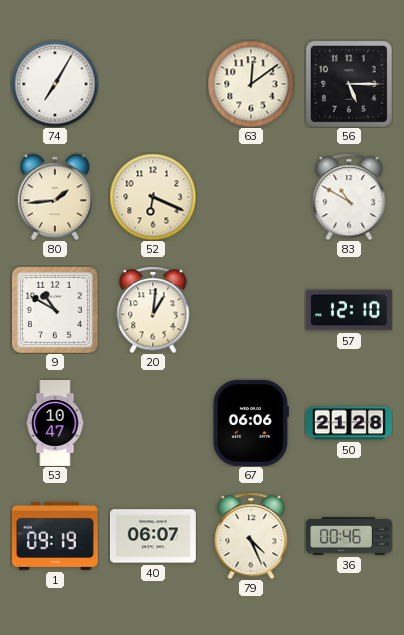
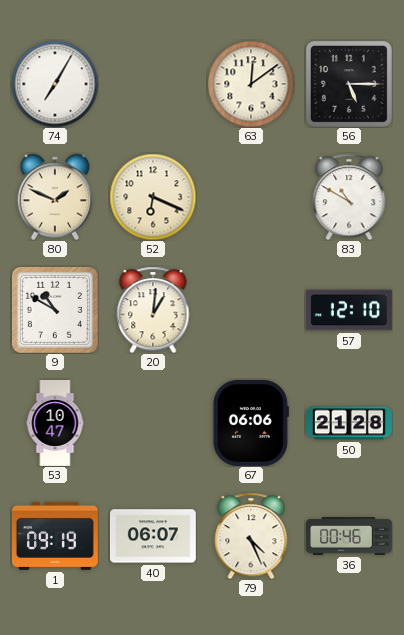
80: 1:44 -> 1:49
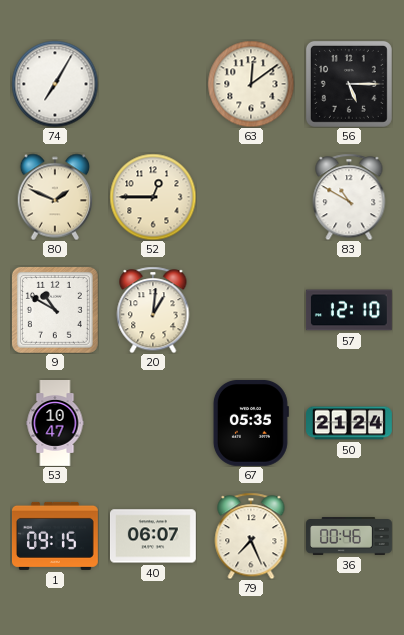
52: 6:19 -> 12:45
67: 06:06 -> 05:35
50: 21:28 -> 21:24
1: 09:19 -> 09:15
79: 4:26 -> 7:26
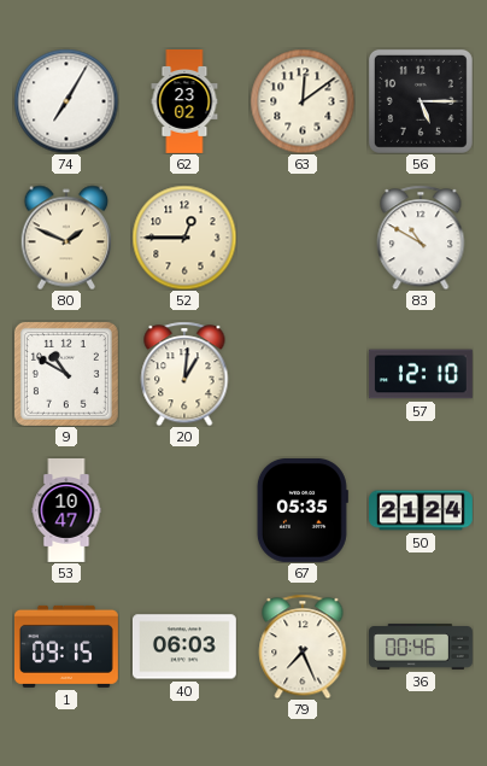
62: none -> 23:02
40: 06:07 -> 06:03
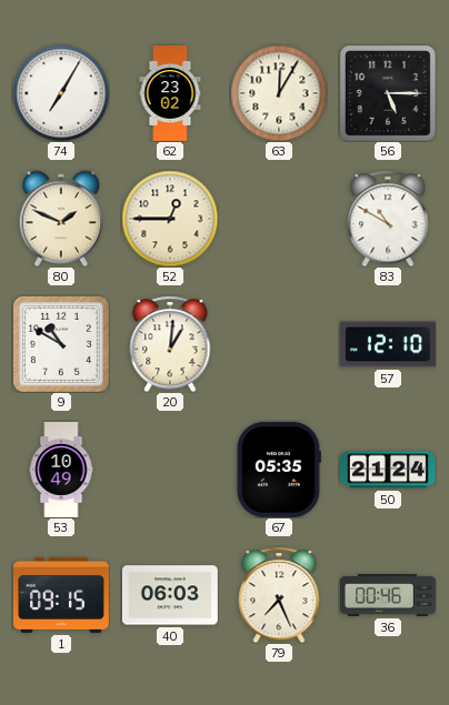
63: 12:09 -> 12:05
53: 10:47 -> 10:49
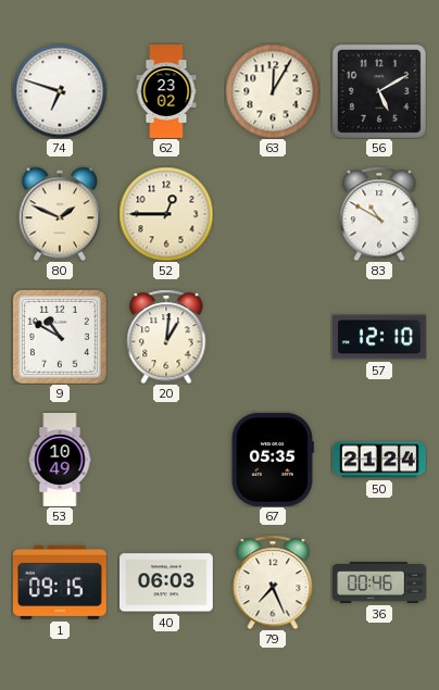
74: 7:05 -> 6:48
56: 5:15 -> 5:10
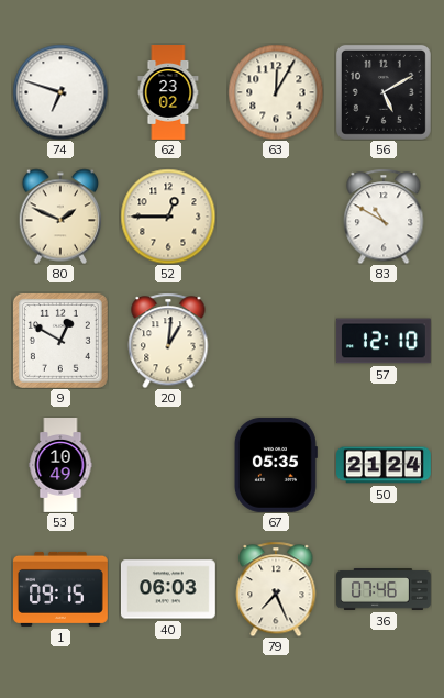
9: 10:50 -> 12:50
36: 00:46 -> 07:46
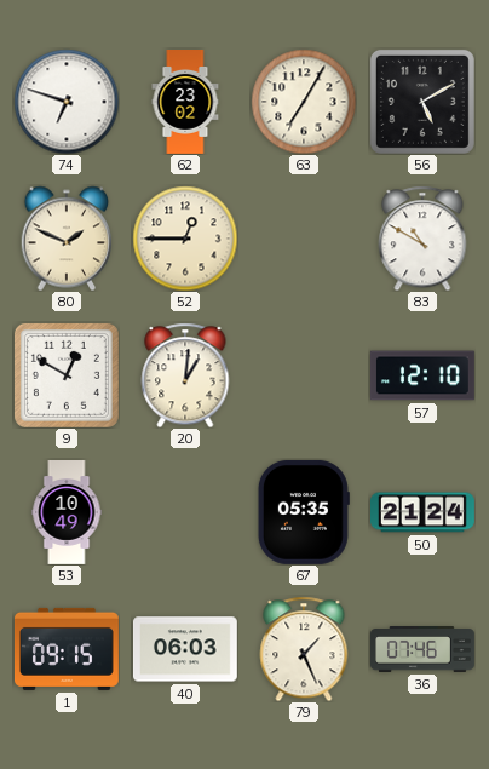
63: 12:05 -> 7:05
79: 7:26 -> 1:26
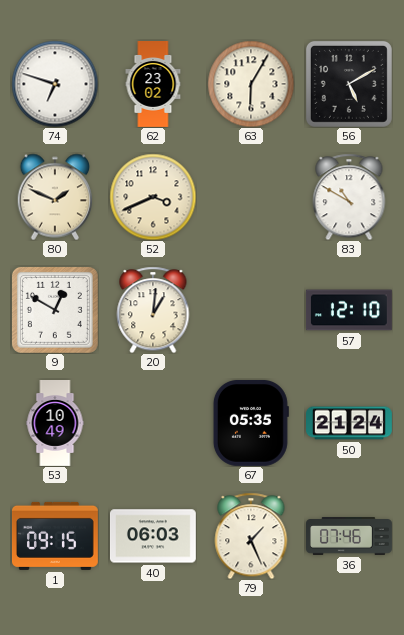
63: 7:05 -> 6:05
52: 12:45 -> 3:41
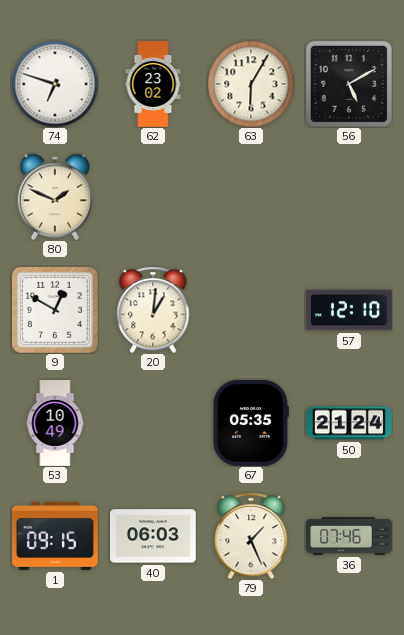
52: 3:41 -> none
83: 10:50 -> none
